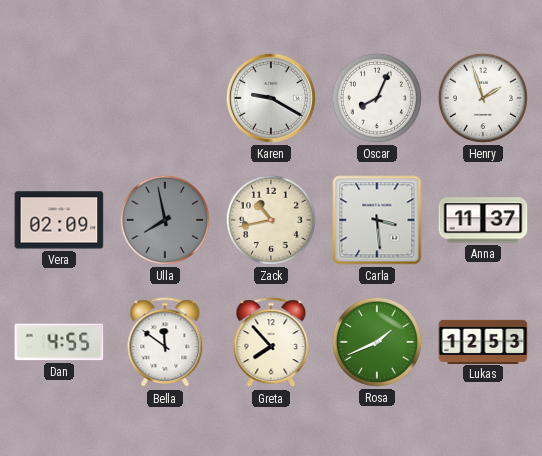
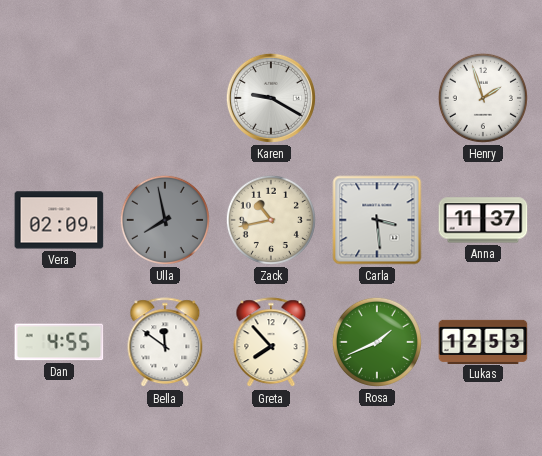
Oscar: 8:04 -> none
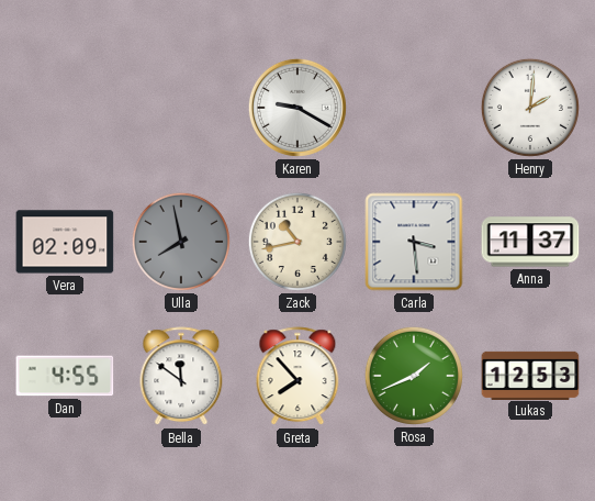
Henry: 1:57 -> 2:01
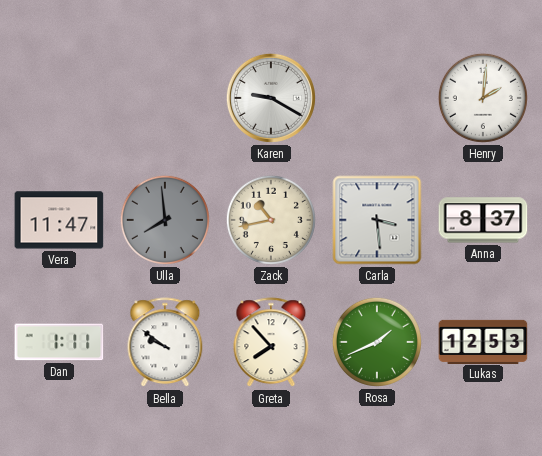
Vera: 02:09 -> 11:47
Ulla: 7:58 -> 7:59
Anna: 11:37 -> 8:37
Dan: 4:55 -> 1:11
Bella: 11:51 -> 9:51
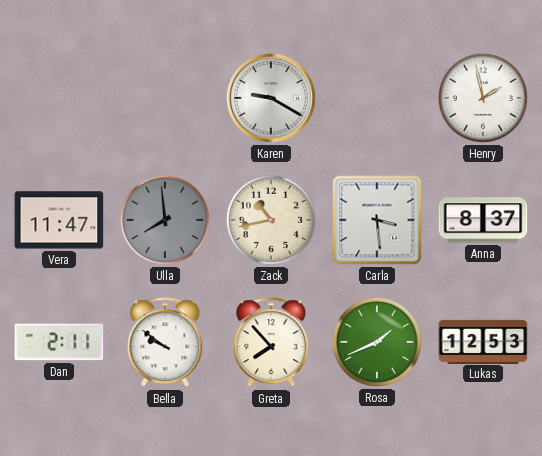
Henry: 2:01 -> 1:58
Dan: 1:11 -> 2:11
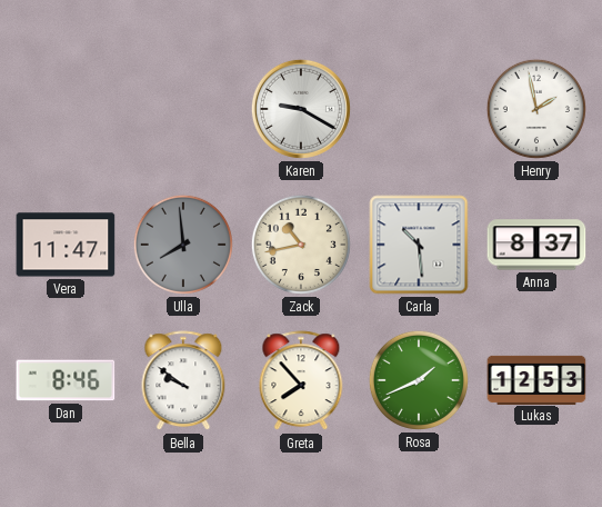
Carla: 3:29 -> 10:29
Dan: 2:11 -> 8:46
